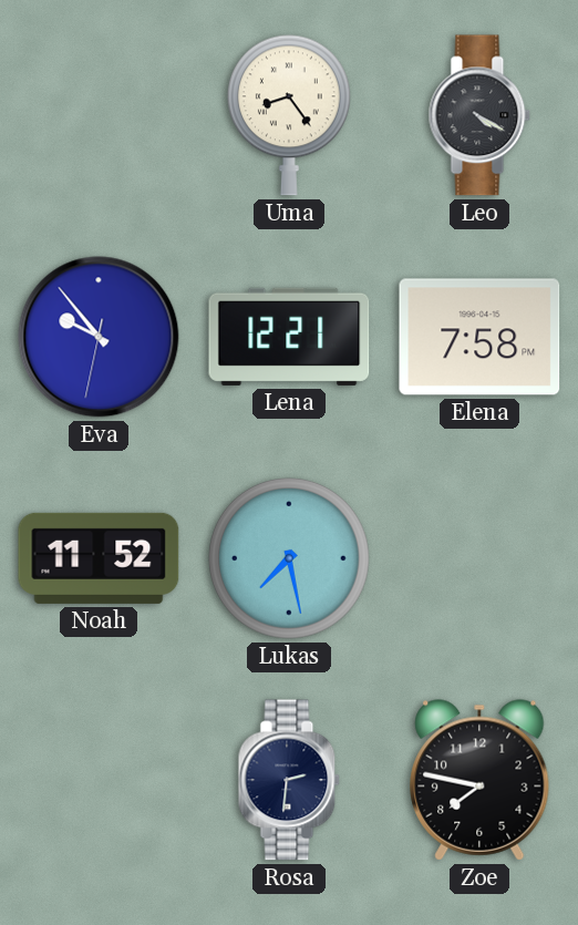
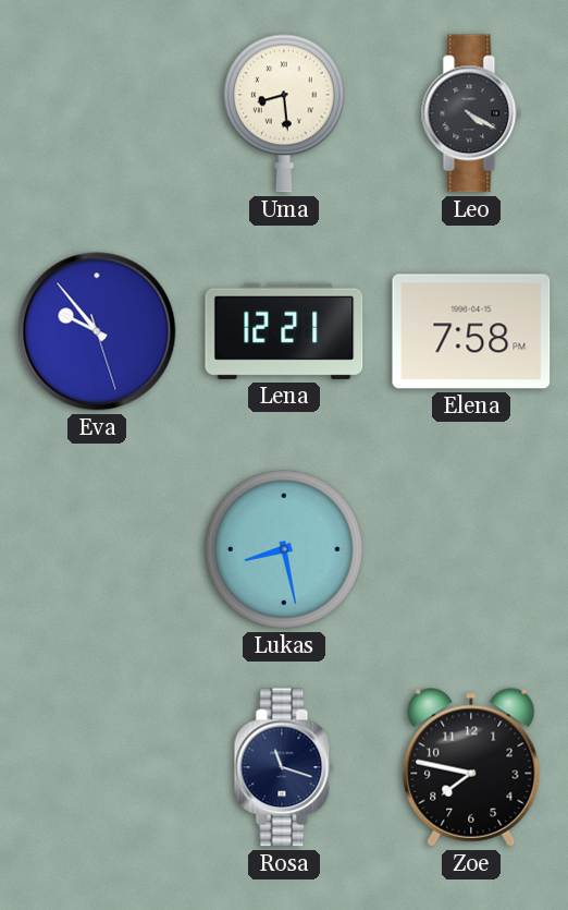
Uma: 8:24 -> 8:29
Eva: 9:53:32 -> 9:53:27
Noah: 11:52 -> none
Lukas: 7:28 -> 8:28
Rosa: 2:31 -> 11:18
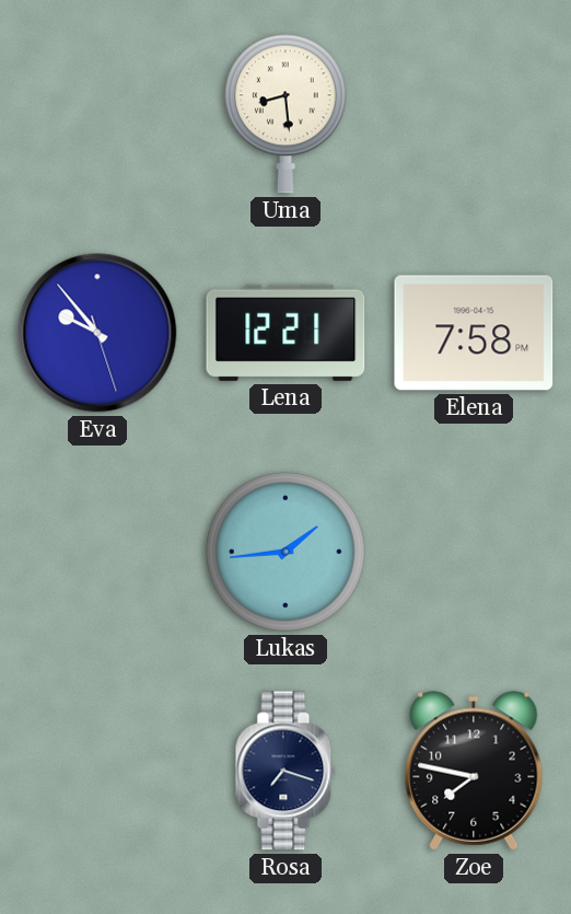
Leo: 4:20 -> none
Lukas: 8:28 -> 1:44
Rosa: 11:18 -> 7:18
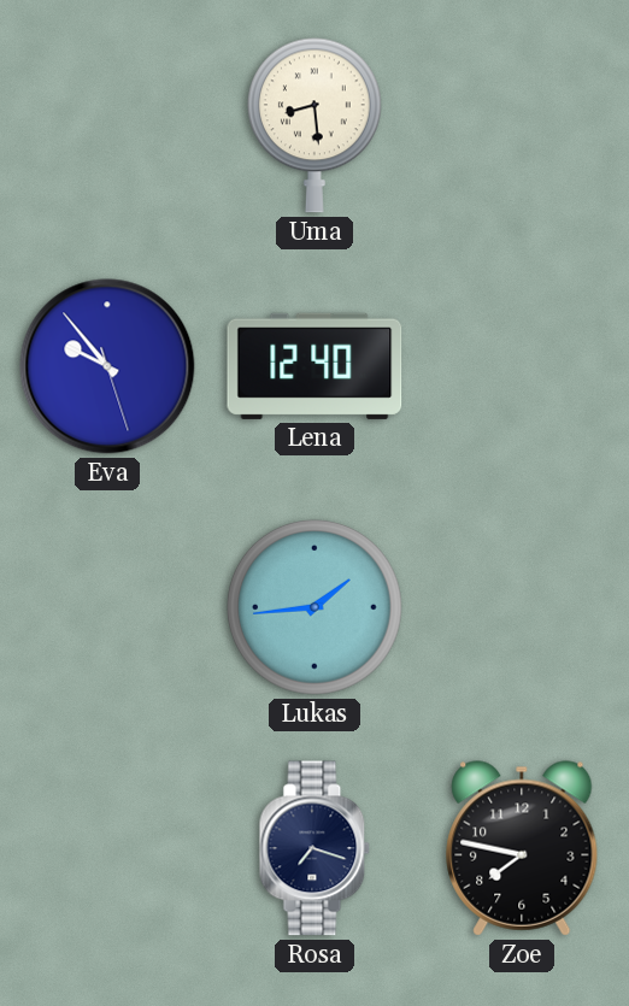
Lena: 12:21 -> 12:40
Elena: 7:58 -> none
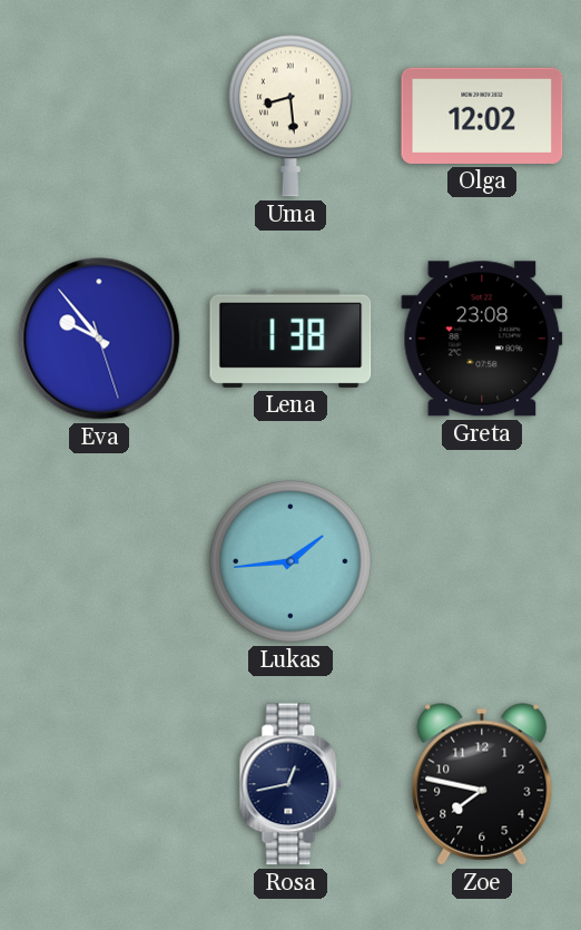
Olga: none -> 12:02
Lena: 12:40 -> 1:38
Greta: none -> 23:08
Rosa: 7:18 -> 12:43
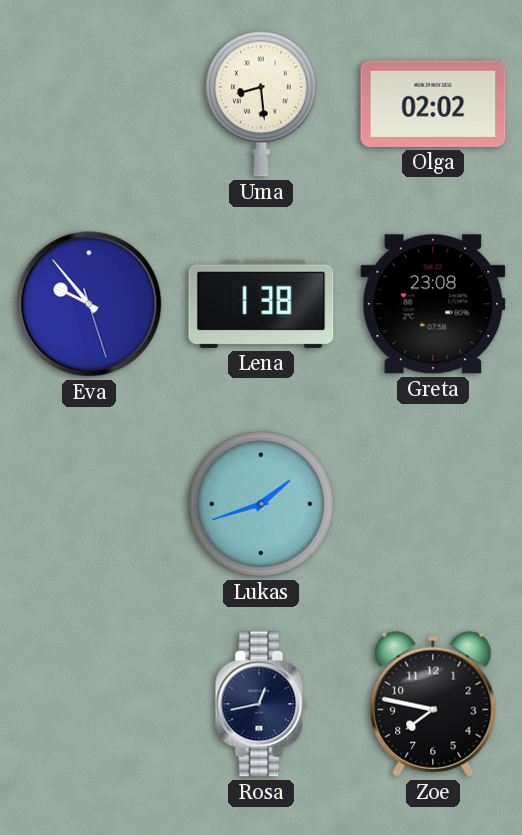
Olga: 12:02 -> 02:02
Lukas: 1:44 -> 1:42
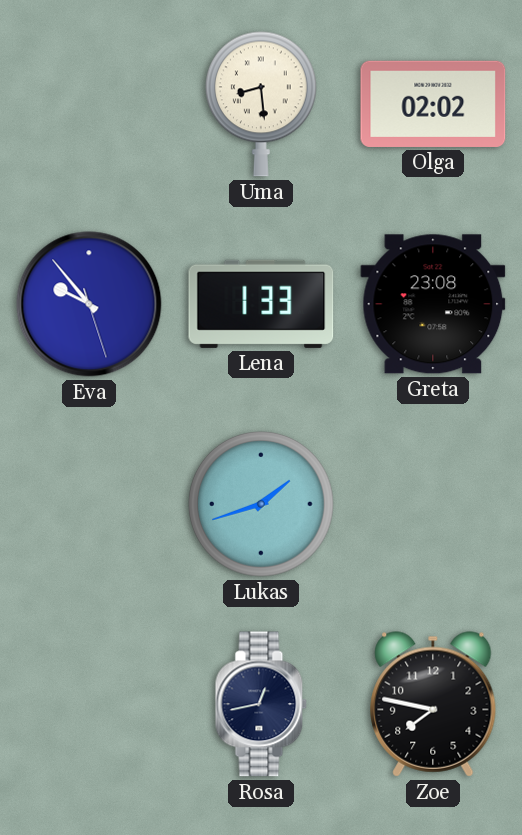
Lena: 1:38 -> 1:33
